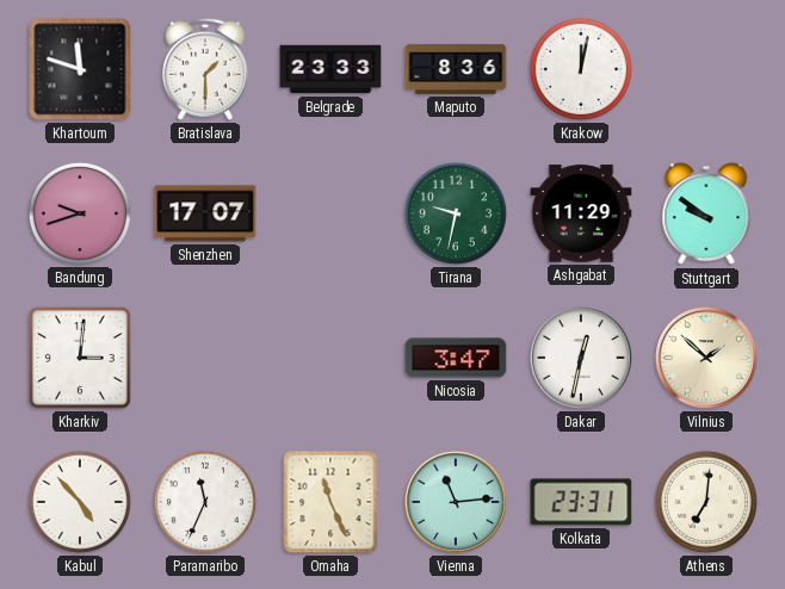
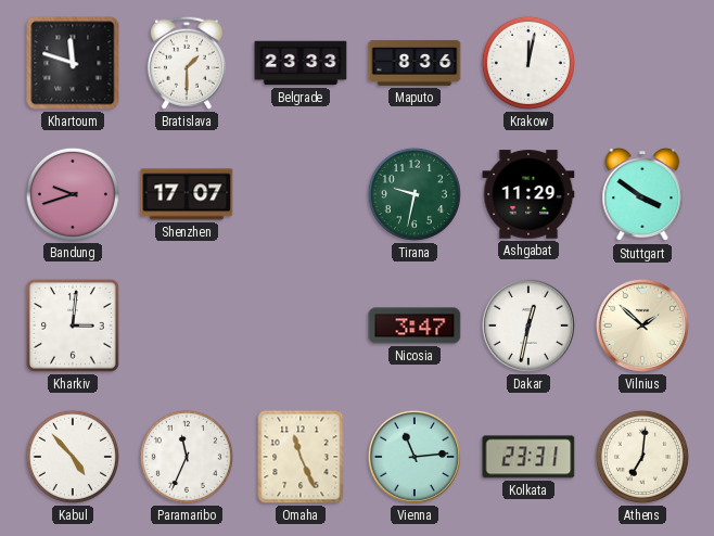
Stuttgart: 9:51 -> 3:51
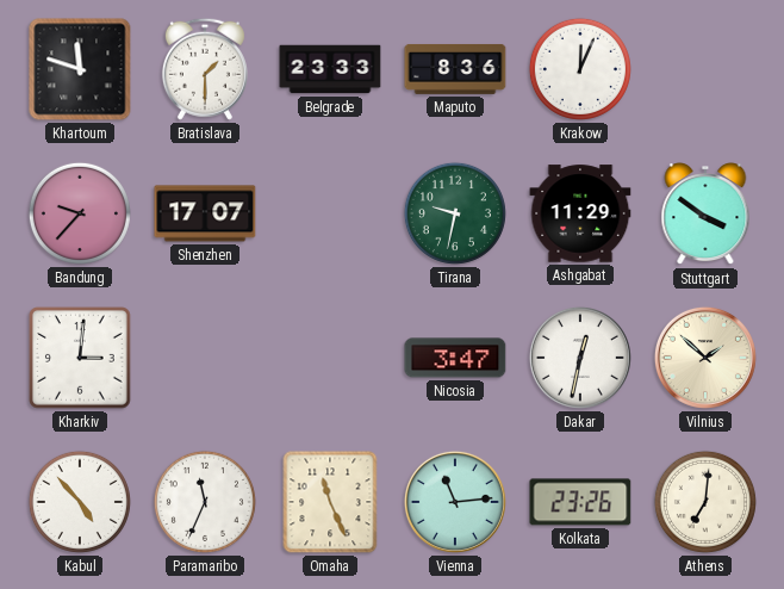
Krakow: 12:02 -> 12:04
Bandung: 9:42 -> 9:37
Kolkata: 23:31 -> 23:26
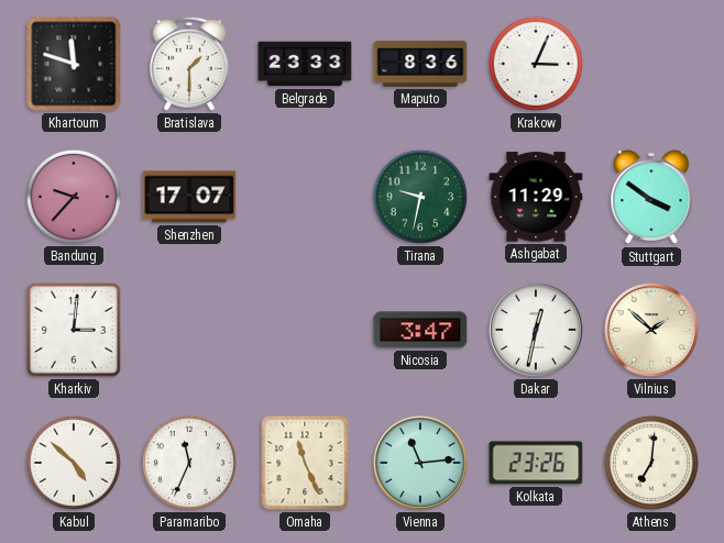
Krakow: 12:04 -> 3:04
Kabul: 4:53 -> 4:52
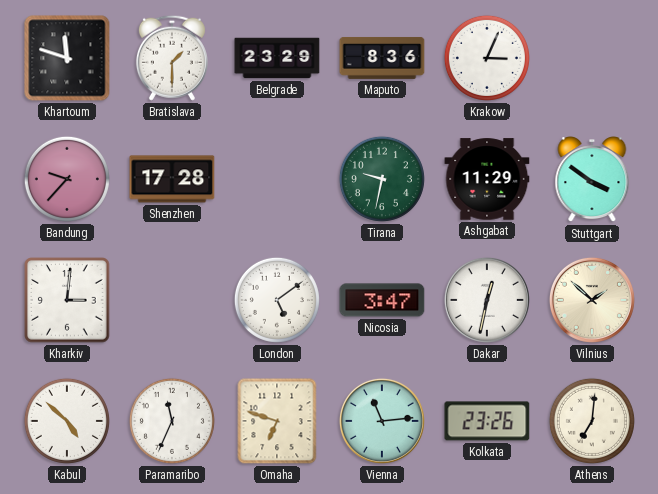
Belgrade: 23:33 -> 23:29
Shenzhen: 17:07 -> 17:28
London: none -> 5:09
Omaha: 11:26 -> 6:48
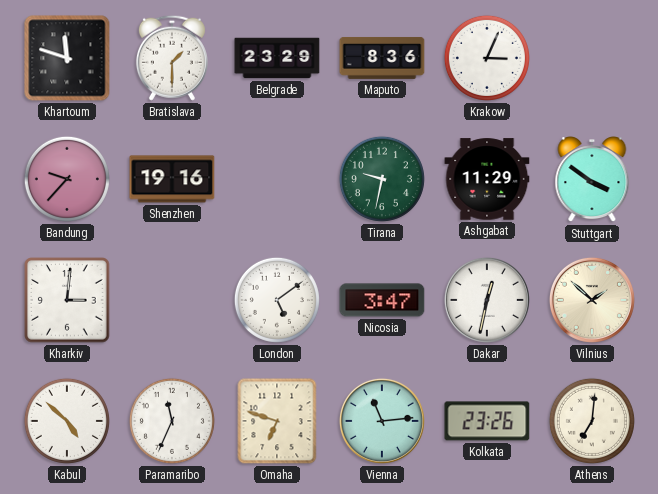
Shenzhen: 17:28 -> 19:16
